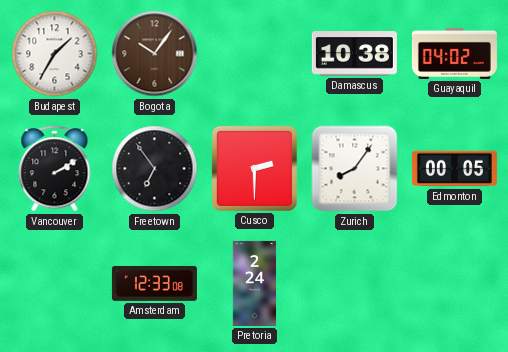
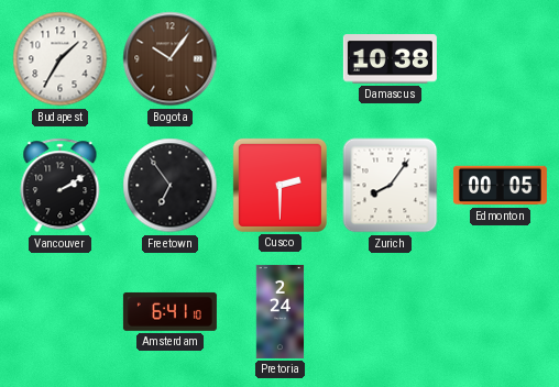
Guayaquil: 04:02 -> none
Amsterdam: 12:33 -> 6:41
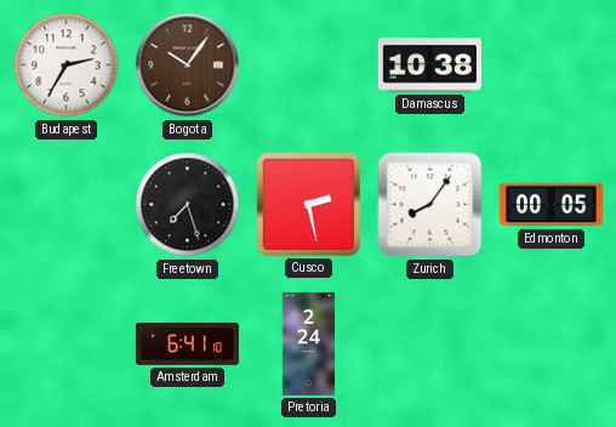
Budapest: 1:35 -> 2:35
Vancouver: 2:10 -> none
Freetown: 6:54 -> 7:27
Cusco: 2:30 -> 2:28
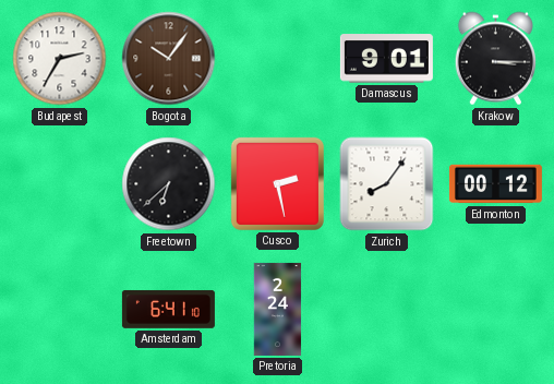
Damascus: 10:38 -> 9:01
Krakow: none -> 3:15
Freetown: 7:27 -> 6:38
Edmonton: 00:05 -> 00:12
